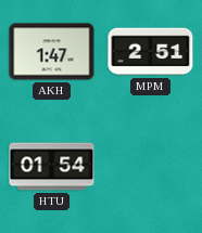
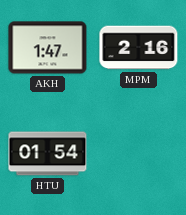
MPM: 2:51 -> 2:16
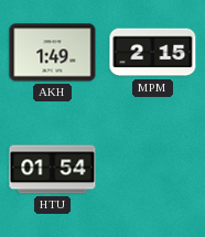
AKH: 1:47 -> 1:49
MPM: 2:16 -> 2:15
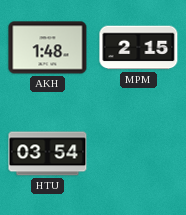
AKH: 1:49 -> 1:48
HTU: 01:54 -> 03:54
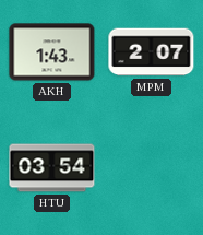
AKH: 1:48 -> 1:43
MPM: 2:15 -> 2:07
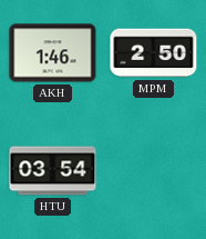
AKH: 1:43 -> 1:46
MPM: 2:07 -> 2:50
